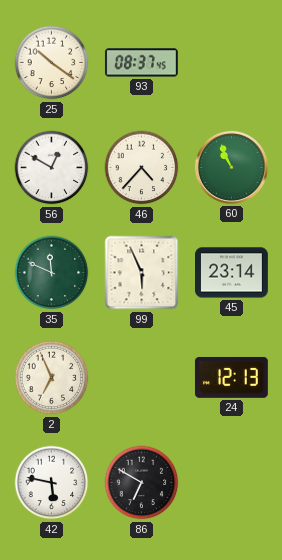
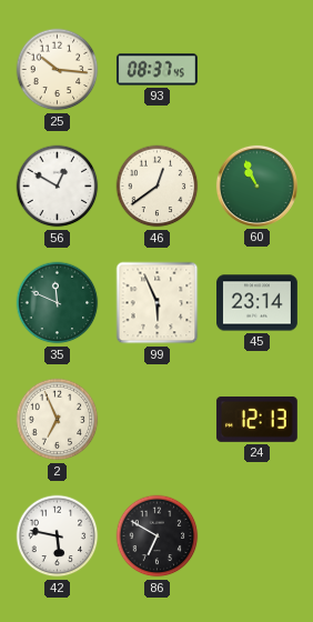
25: 10:21 -> 10:16
46: 4:37 -> 12:39
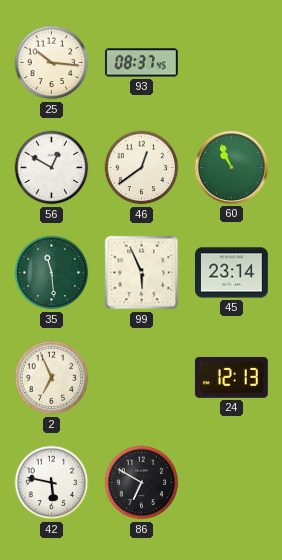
35: 11:49 -> 11:29
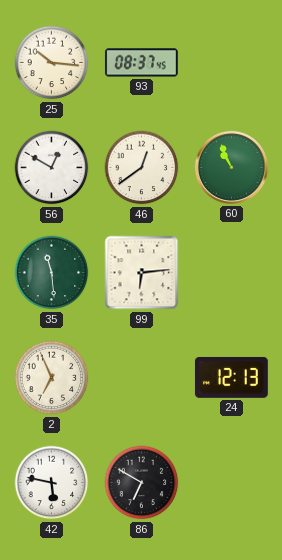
99: 5:56 -> 6:14
45: 23:14 -> none
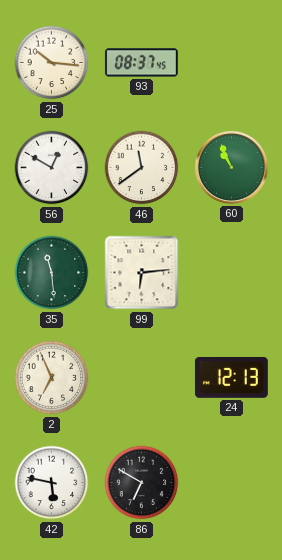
46: 12:39 -> 11:39
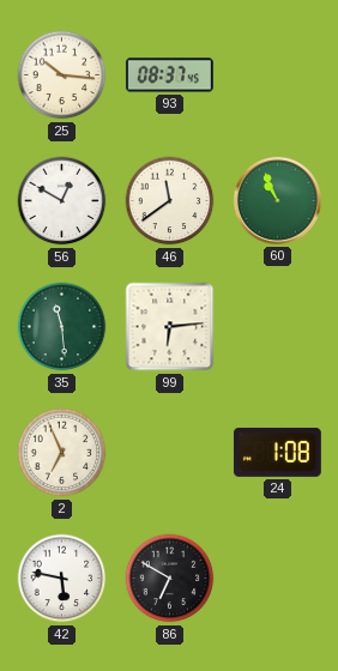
24: 12:13 -> 1:08
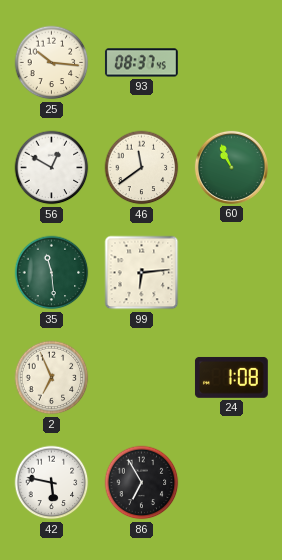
86: 6:50 -> 6:55
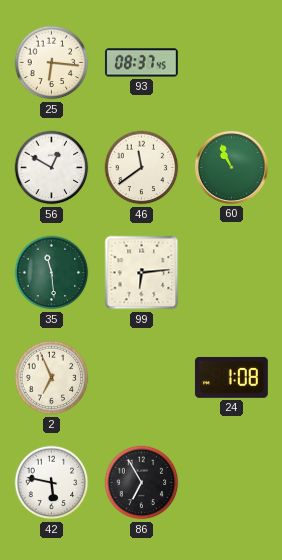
25: 10:16 -> 6:16
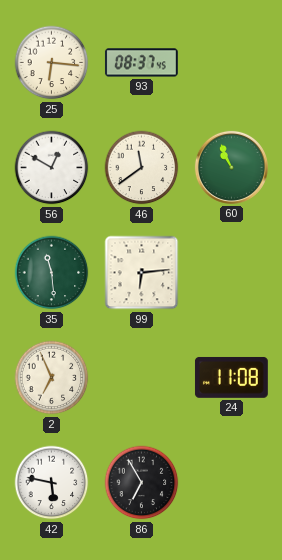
24: 1:08 -> 11:08
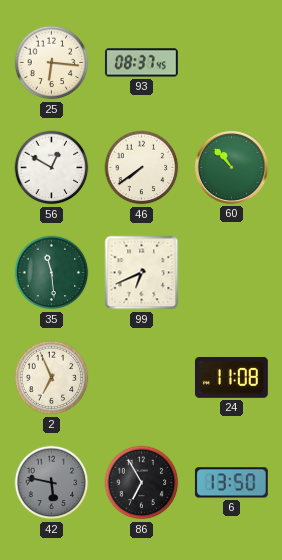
46: 11:39 -> 7:39
60: 10:56 -> 10:53
99: 6:14 -> 6:41
42 dial: white -> grey
6: none -> 13:50
